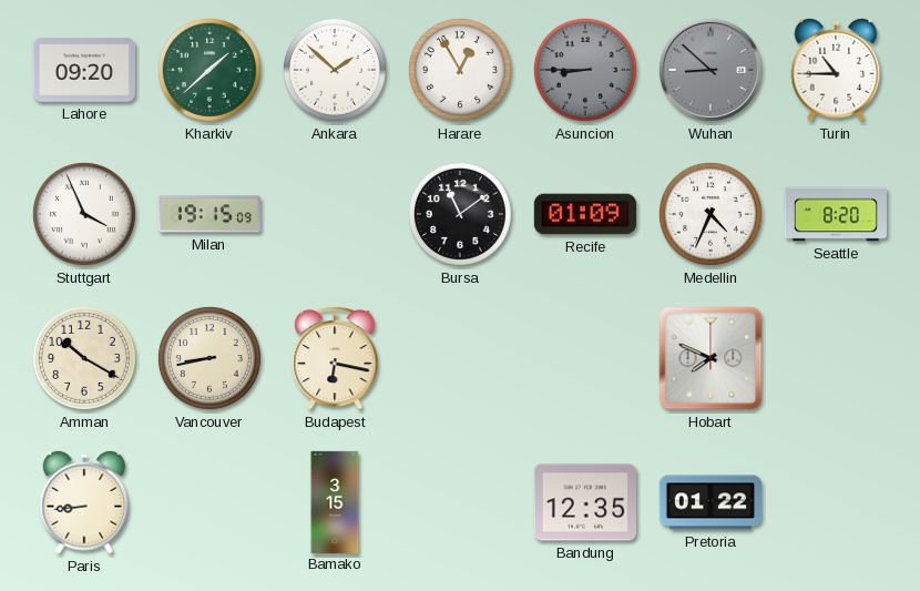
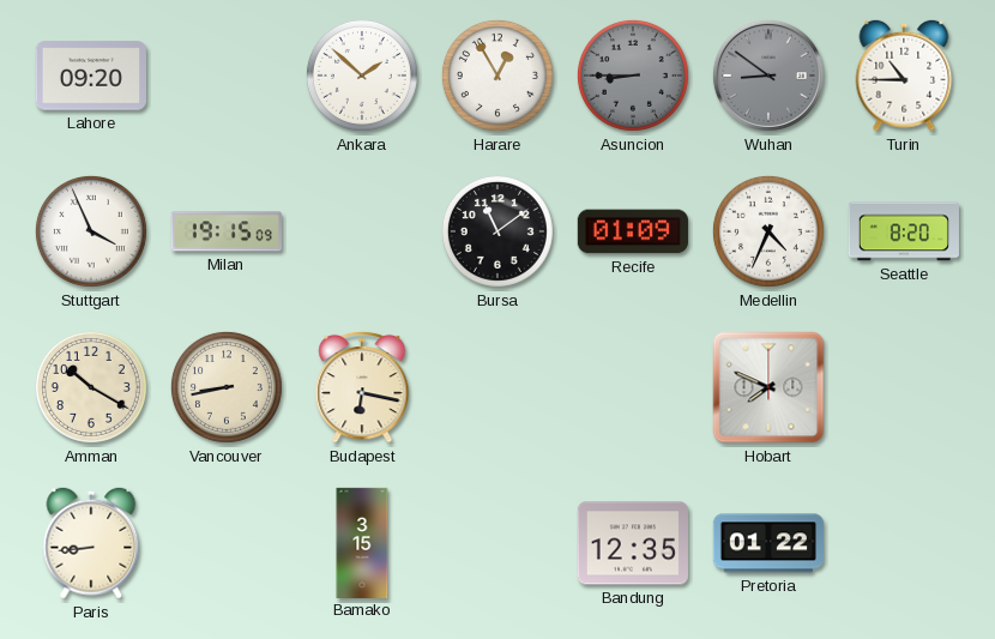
Kharkiv: 1:38 -> none
Wuhan: 8:52 -> 8:51
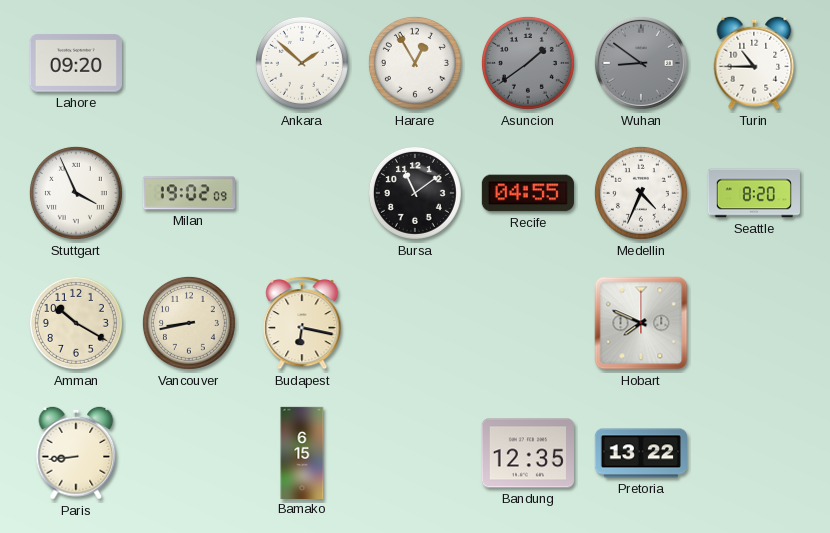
Asuncion: 8:45 -> 1:39
Milan: 19:15 -> 19:02
Recife: 01:09 -> 04:55
Bamako: 3:15 -> 6:15
Pretoria: 01:22 -> 13:22
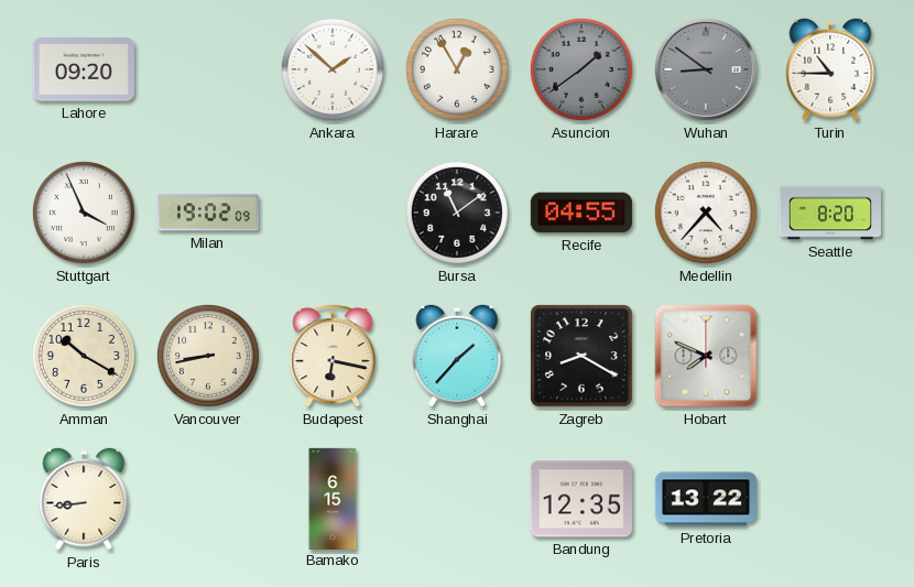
Medellin: 4:34 -> 4:37
Shanghai: none -> 1:37
Zagreb: none -> 8:20
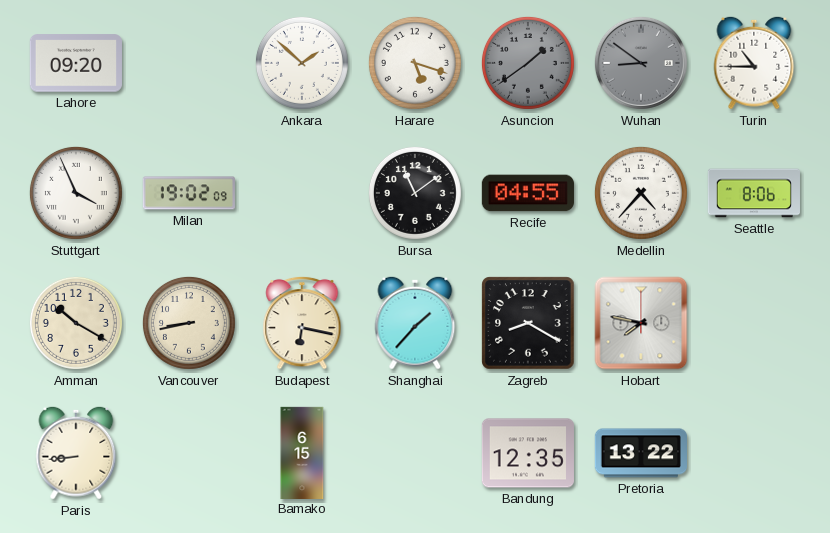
Harare: 12:55 -> 5:18
Seattle: 8:20 -> 8:06
Hobart: 7:49 -> 7:47
